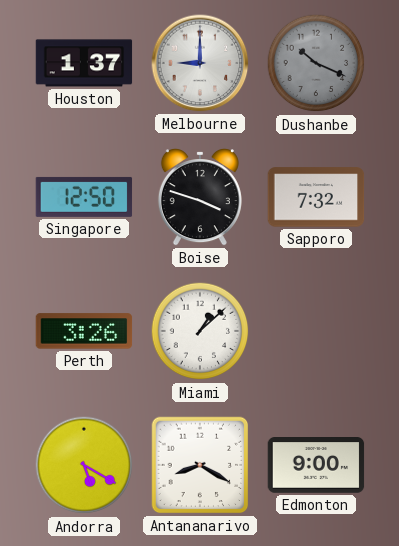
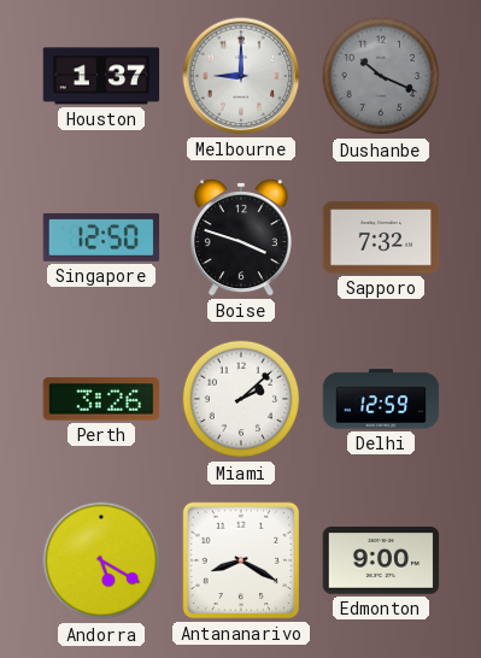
Miami: 1:08 -> 2:08
Delhi: none -> 12:59
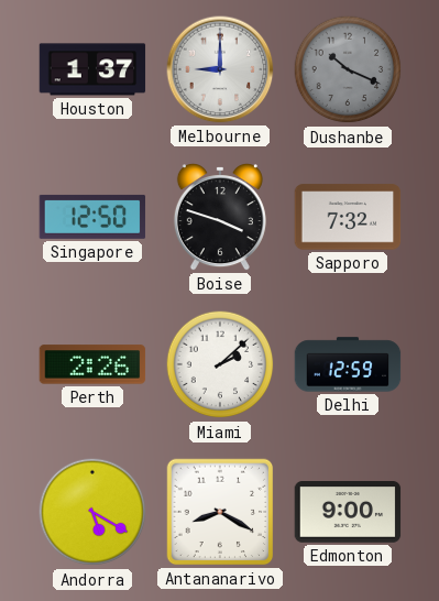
Perth: 3:26 -> 2:26
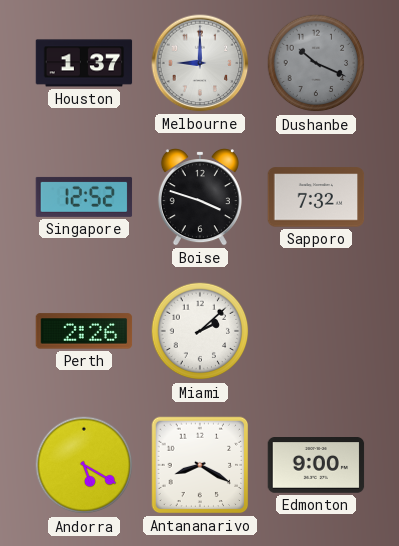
Singapore: 12:50 -> 12:52
Delhi: 12:59 -> none
